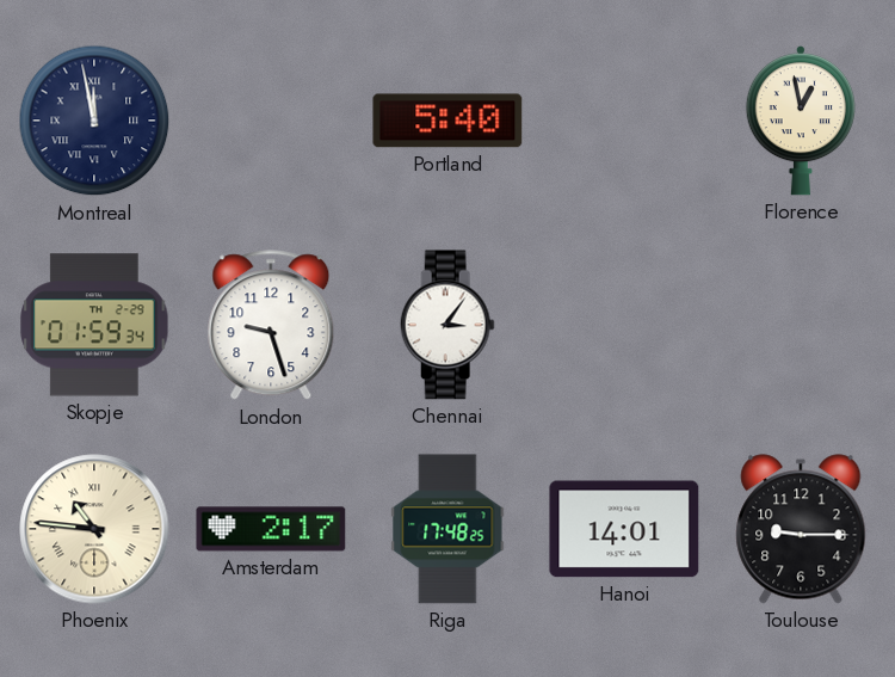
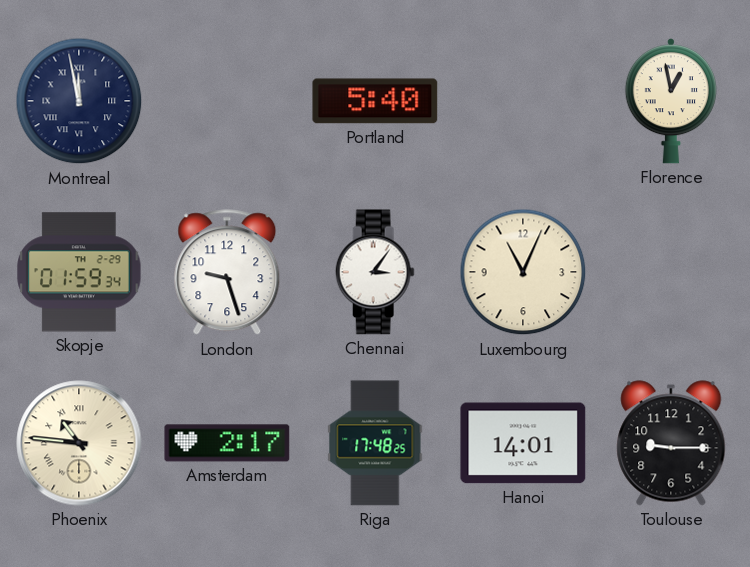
Luxembourg: none -> 11:04
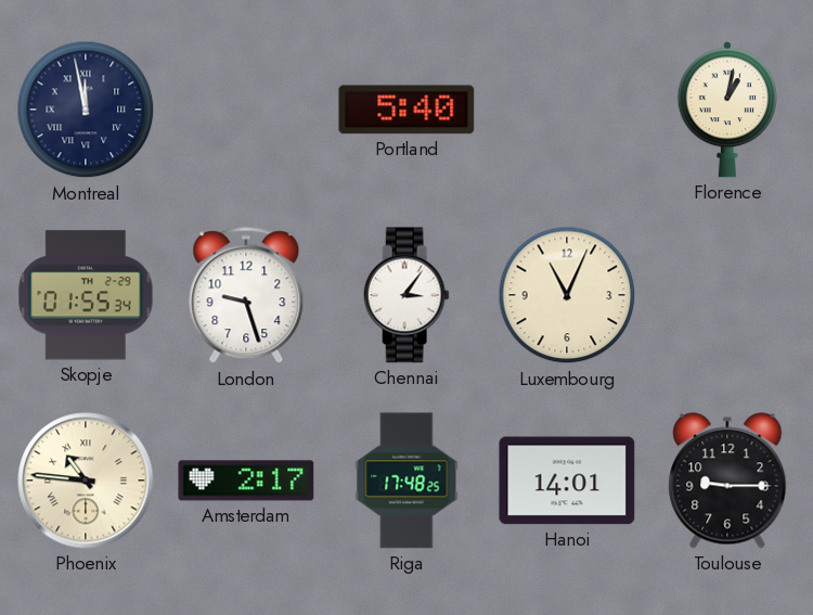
Florence: 12:58 -> 1:02
Skopje: 01:59 -> 01:55
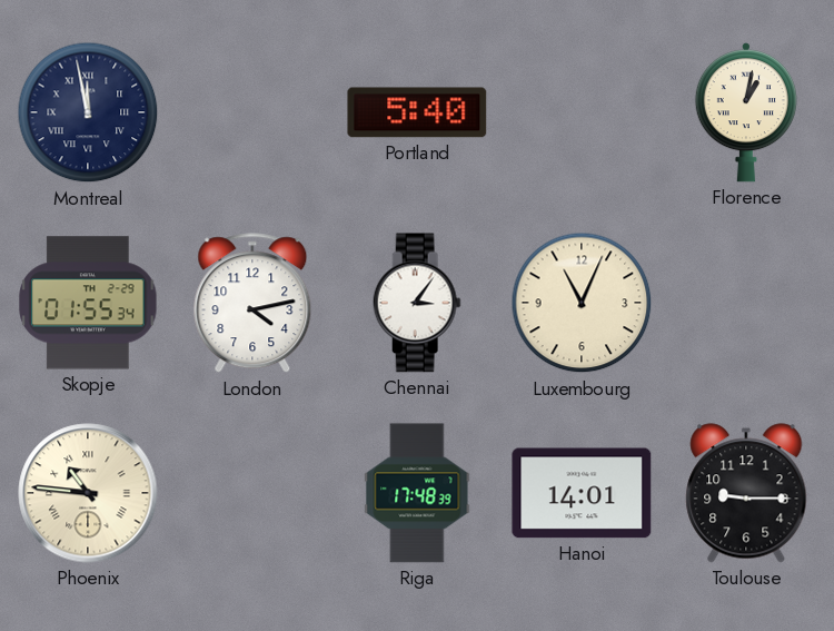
London: 9:27 -> 4:13
Amsterdam: 2:17 -> none
Riga: 17:48:25 -> 17:48:39
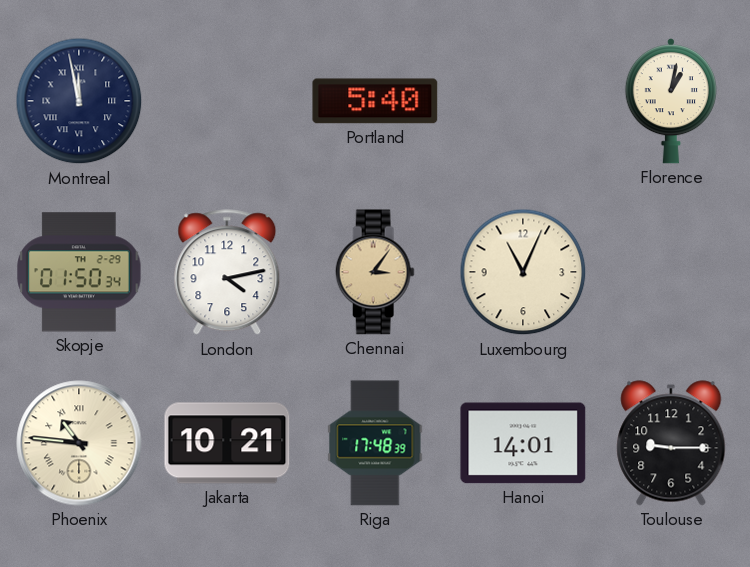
Skopje: 01:55 -> 01:50
Chennai dial: white -> champagne
Jakarta: none -> 10:21
